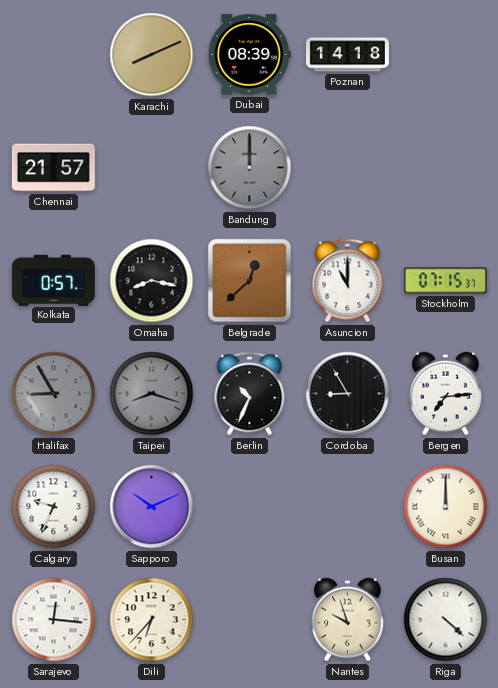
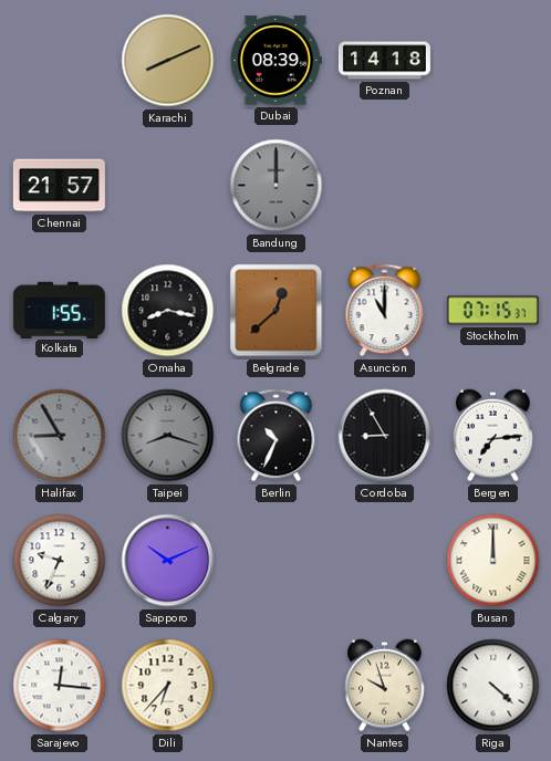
Kolkata: 0:57 -> 1:55
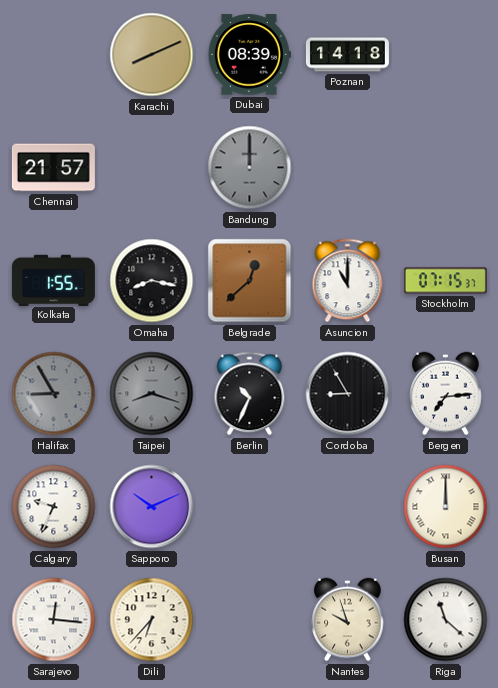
Riga: 4:22 -> 11:22
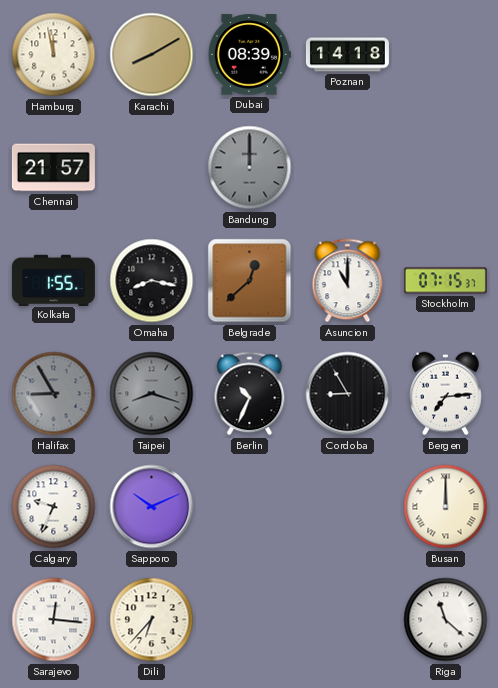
Hamburg: none -> 11:58
Karachi: 8:11 -> 8:10
Nantes: 9:57 -> none
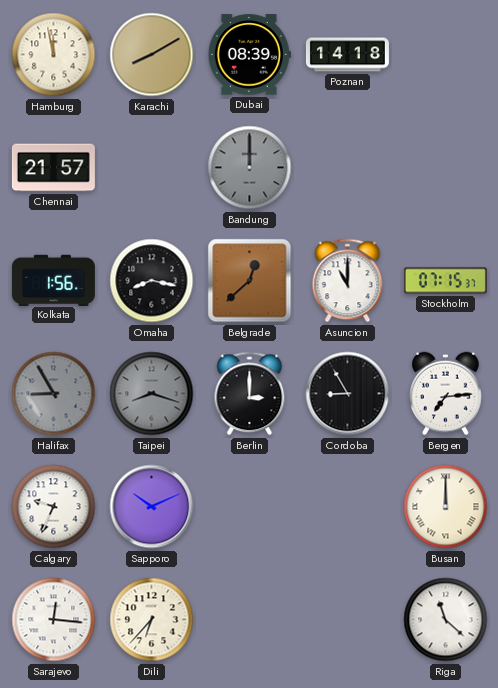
Kolkata: 1:55 -> 1:56
Berlin: 10:34 -> 3:00
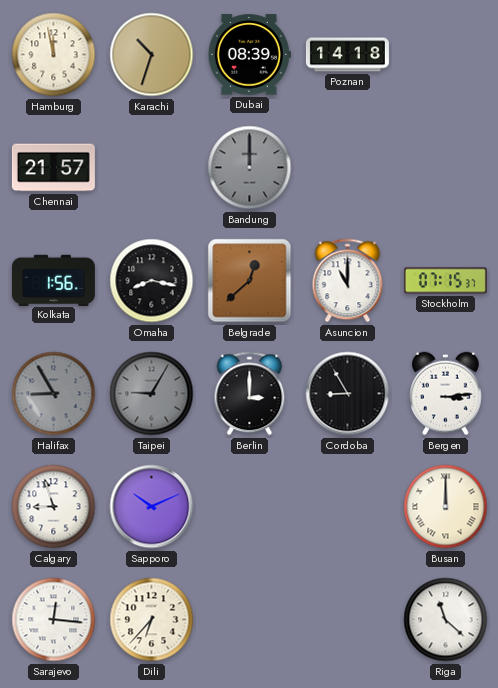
Karachi: 8:10 -> 10:33
Taipei: 8:18 -> 9:05
Bergen: 7:14 -> 3:14
Calgary: 9:34 -> 8:57
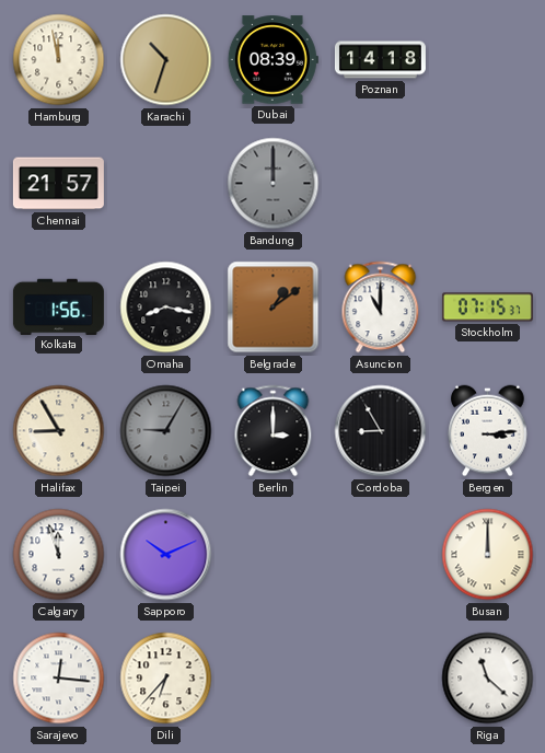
Belgrade: 12:38 -> 1:09
Halifax dial: grey -> cream
Calgary: 8:57 -> 11:57
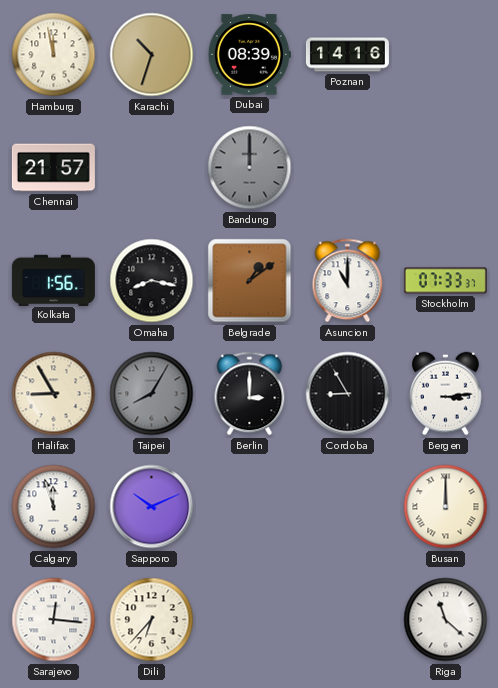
Poznan: 14:18 -> 14:16
Stockholm: 07:15 -> 07:33
Taipei: 9:05 -> 8:05
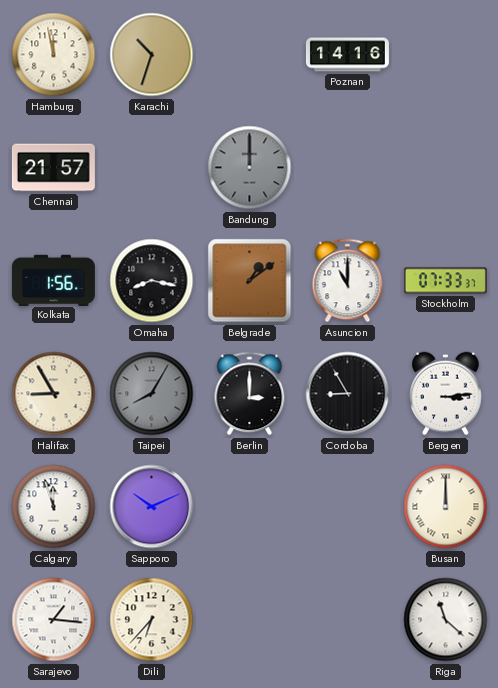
Dubai: 08:39 -> none
Sarajevo: 12:16 -> 1:16
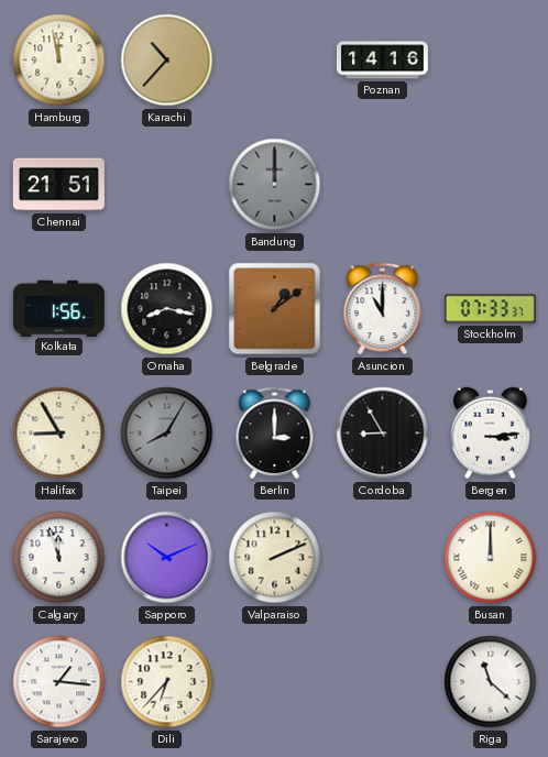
Karachi: 10:33 -> 10:37
Chennai: 21:57 -> 21:51
Valparaiso: none -> 2:11
